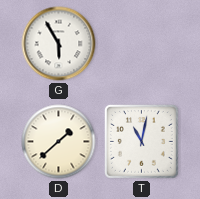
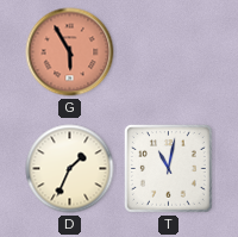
G dial: white -> salmon
D: 1:38 -> 1:34
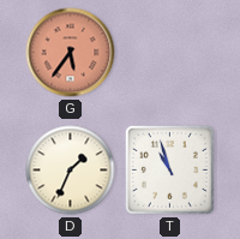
G: 5:55 -> 5:36
T: 11:02 -> 10:57
